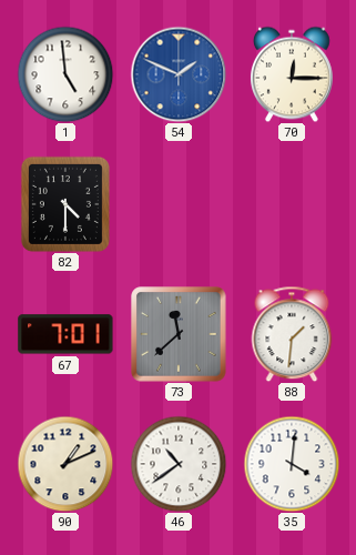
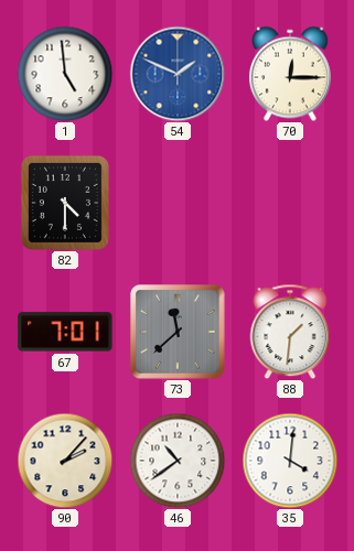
90: 1:11 -> 2:07
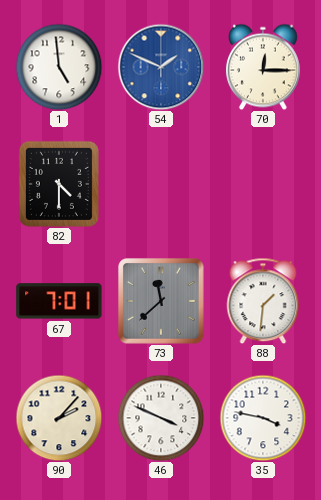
46: 10:39 -> 3:49
35: 4:01 -> 3:47
